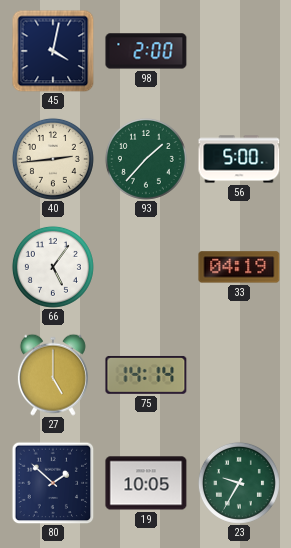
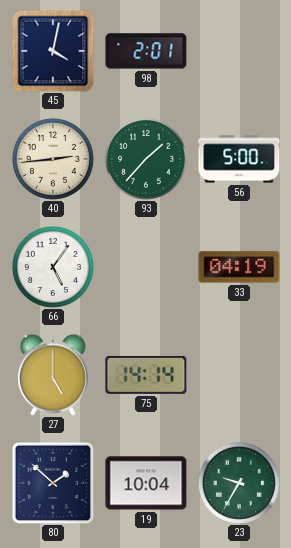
98: 2:00 -> 2:01
19: 10:05 -> 10:04
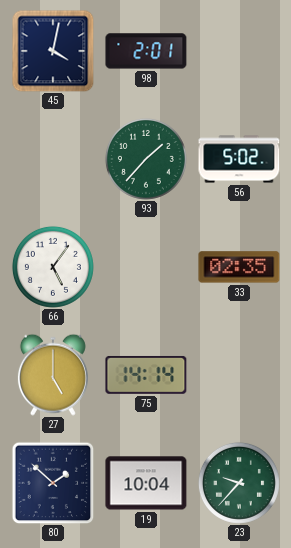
40: 2:44 -> none
56: 5:00 -> 5:02
33: 04:19 -> 02:35
23: 9:35 -> 9:37
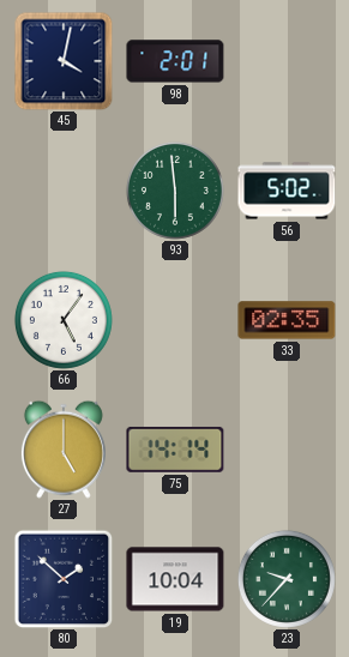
93: 1:37 -> 5:59
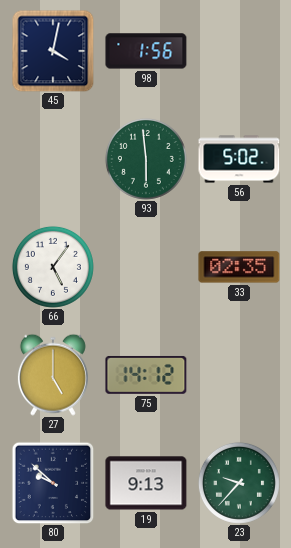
98: 2:01 -> 1:56
75: 14:14 -> 14:12
80: 1:52 -> 9:52
19: 10:04 -> 9:13
